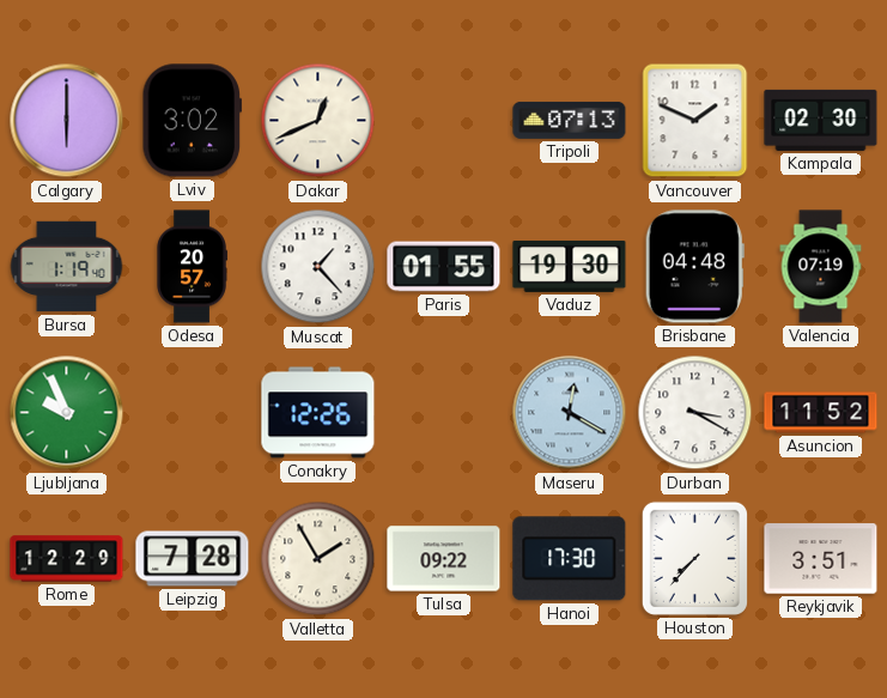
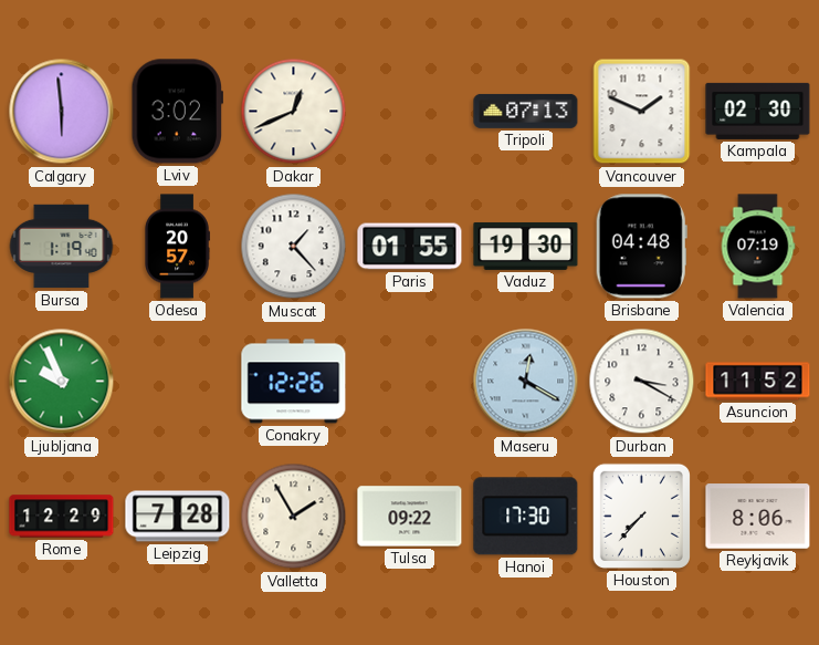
Calgary: 6:00 -> 5:59
Reykjavik: 3:51 -> 8:06
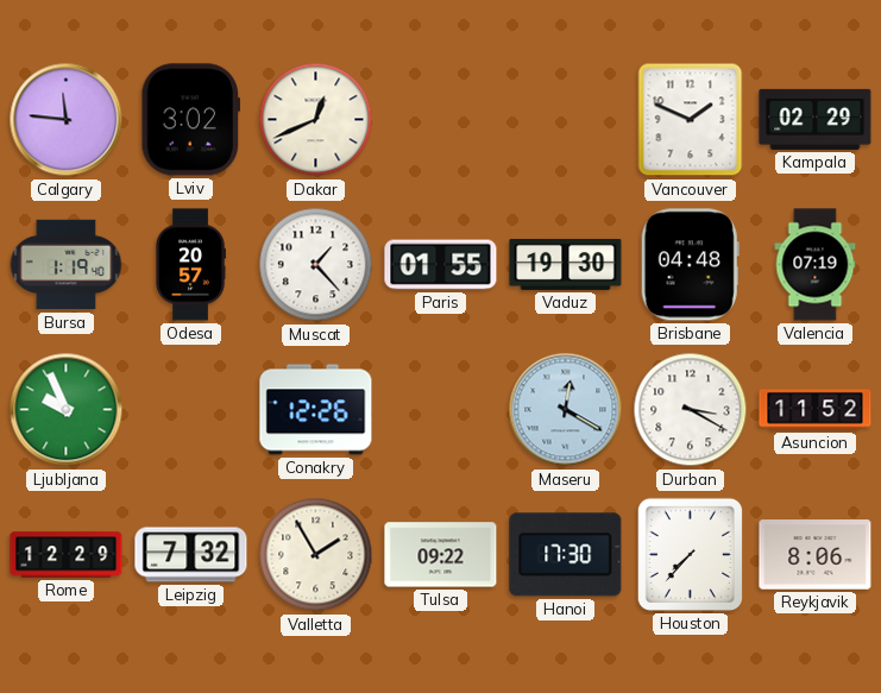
Calgary: 5:59 -> 11:46
Tripoli: 07:13 -> none
Kampala: 02:30 -> 02:29
Leipzig: 7:28 -> 7:32
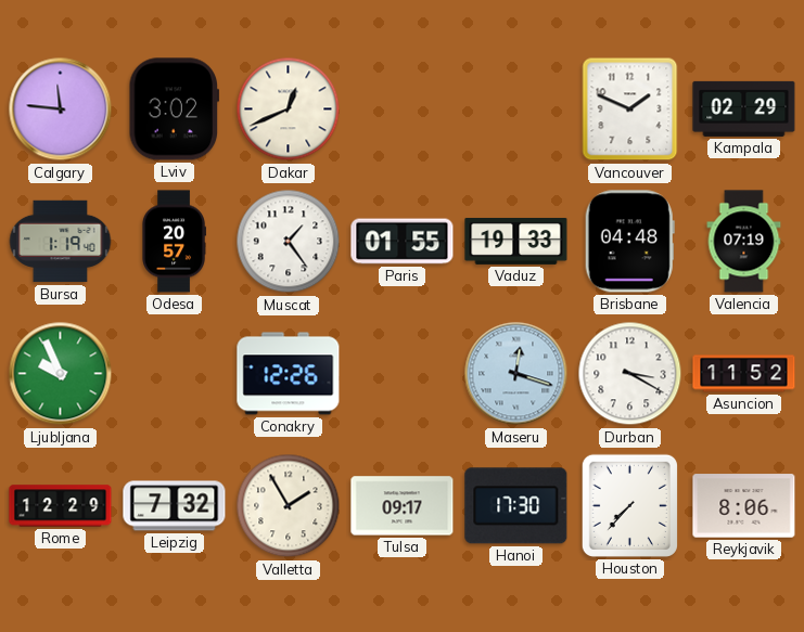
Muscat: 1:23 -> 1:24
Vaduz: 19:30 -> 19:33
Maseru: 12:20 -> 12:18
Tulsa: 09:22 -> 09:17
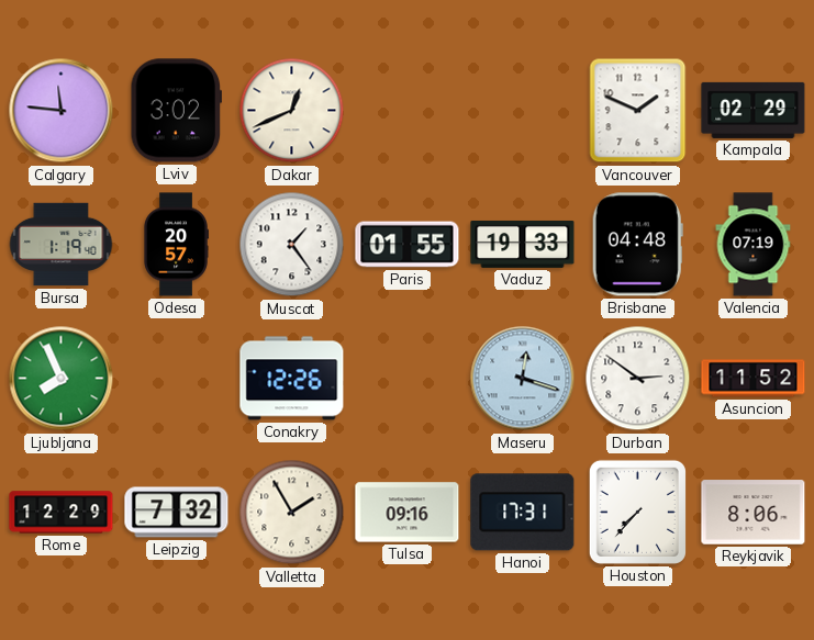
Ljubljana: 9:56 -> 7:56
Durban: 3:20 -> 2:51
Tulsa: 09:17 -> 09:16
Hanoi: 17:30 -> 17:31
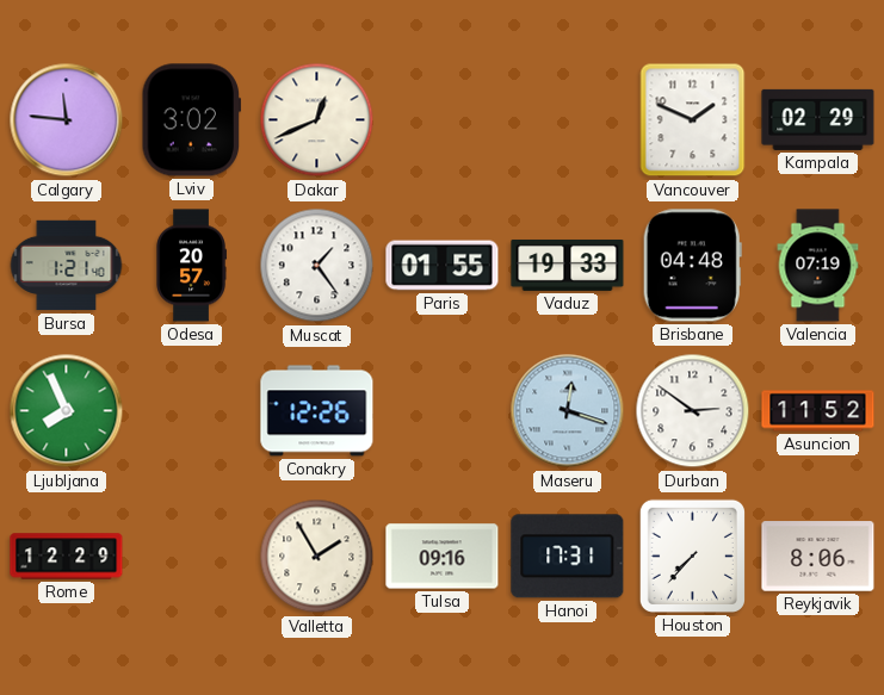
Bursa: 1:19 -> 1:21
Leipzig: 7:32 -> none
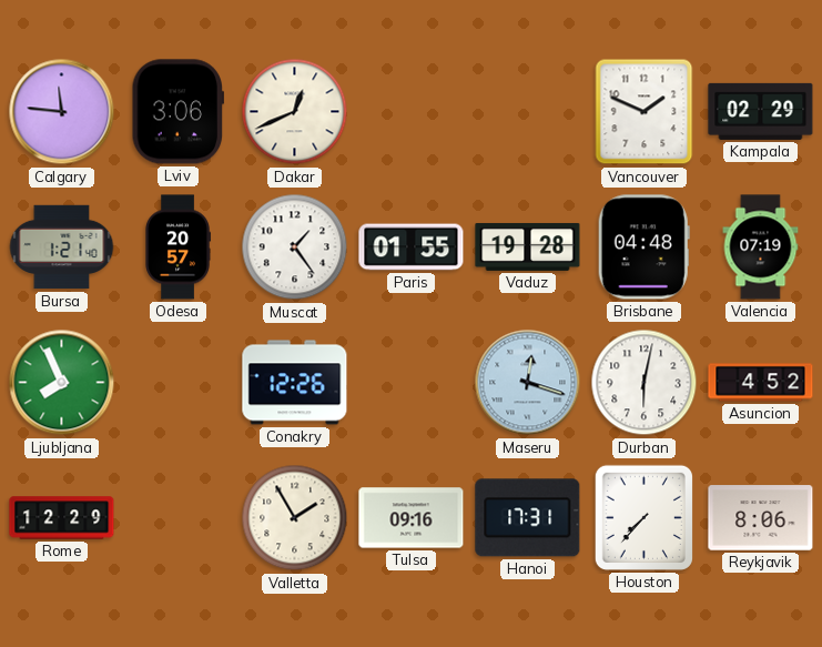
Lviv: 3:02 -> 3:06
Vaduz: 19:33 -> 19:28
Durban: 2:51 -> 6:02
Asuncion: 11:52 -> 4:52
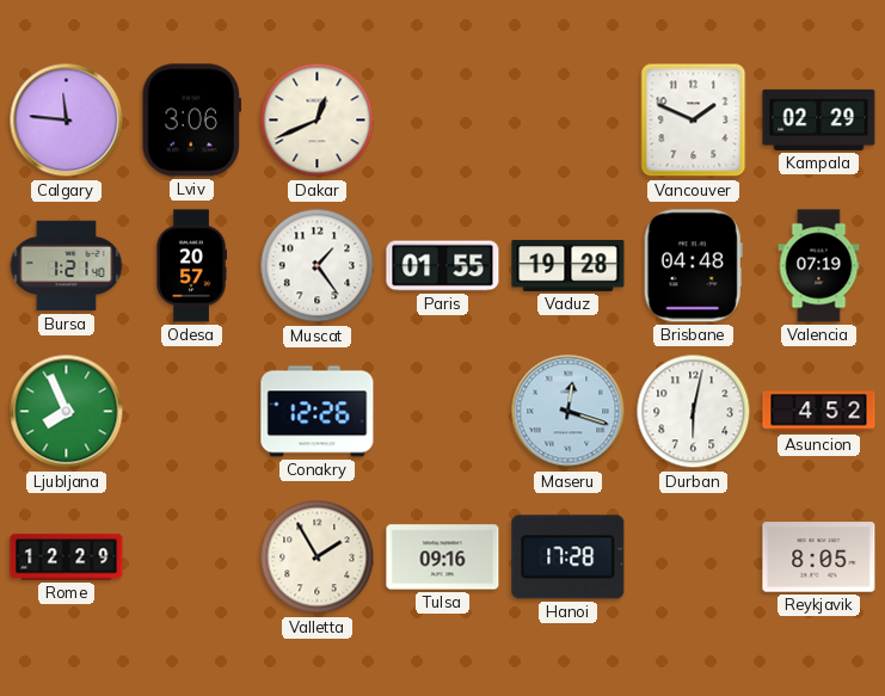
Hanoi: 17:31 -> 17:28
Houston: 7:37 -> none
Reykjavik: 8:06 -> 8:05
